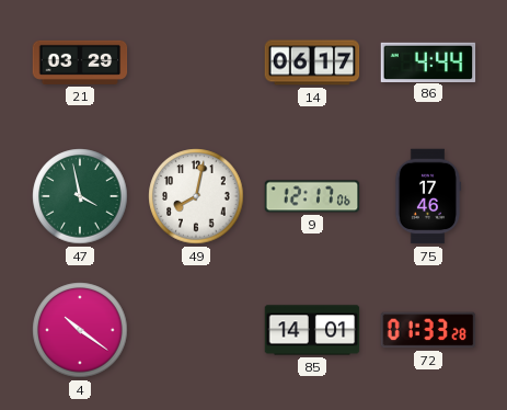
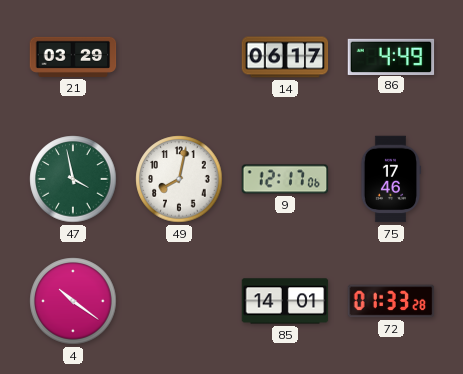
86: 4:44 -> 4:49
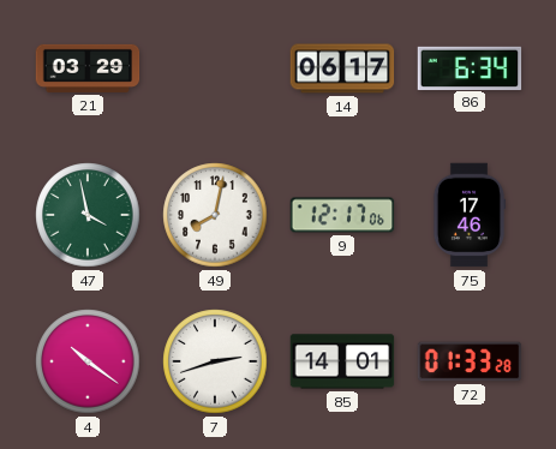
86: 4:49 -> 6:34
7: none -> 2:42
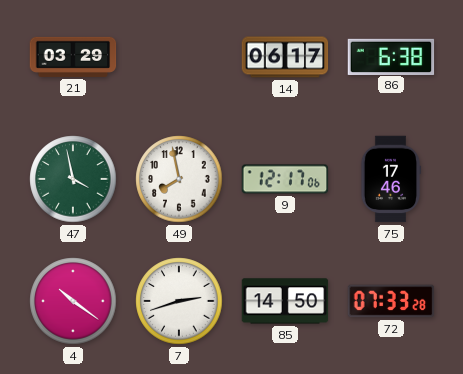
86: 6:34 -> 6:38
49: 8:02 -> 7:58
85: 14:01 -> 14:50
72: 01:33 -> 07:33
